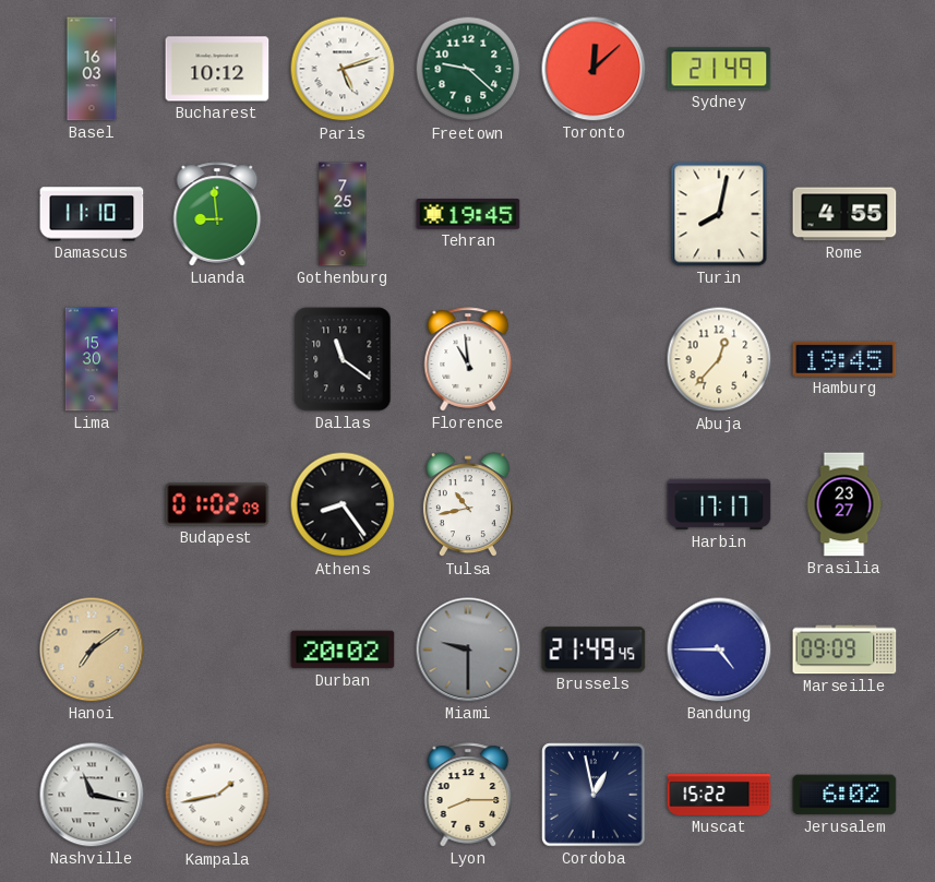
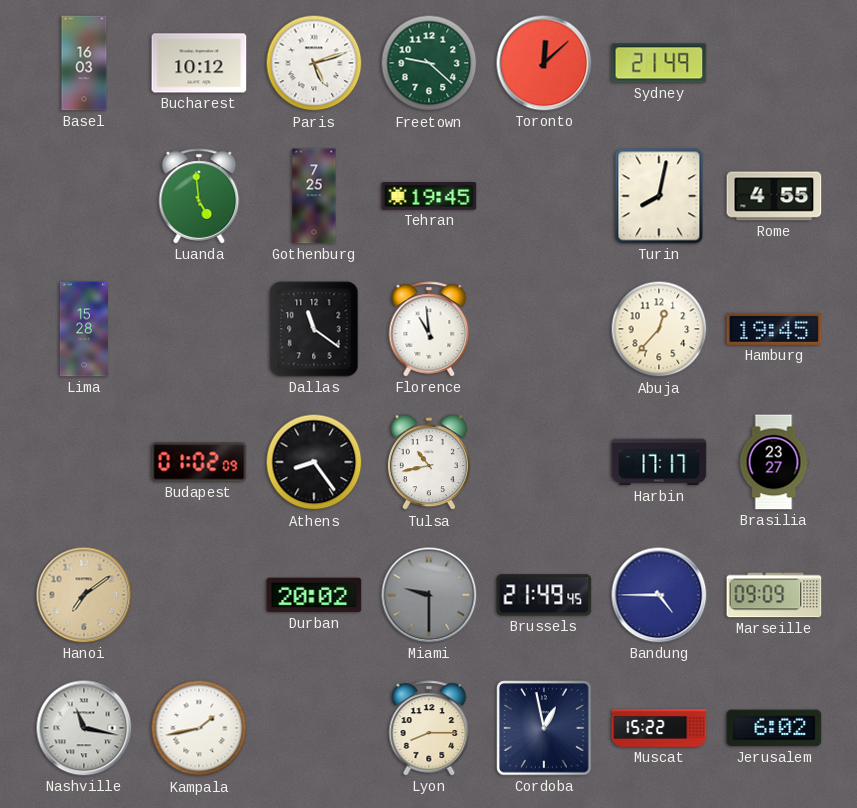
Damascus: 11:10 -> none
Luanda: 8:59 -> 4:59
Lima: 15:30 -> 15:28
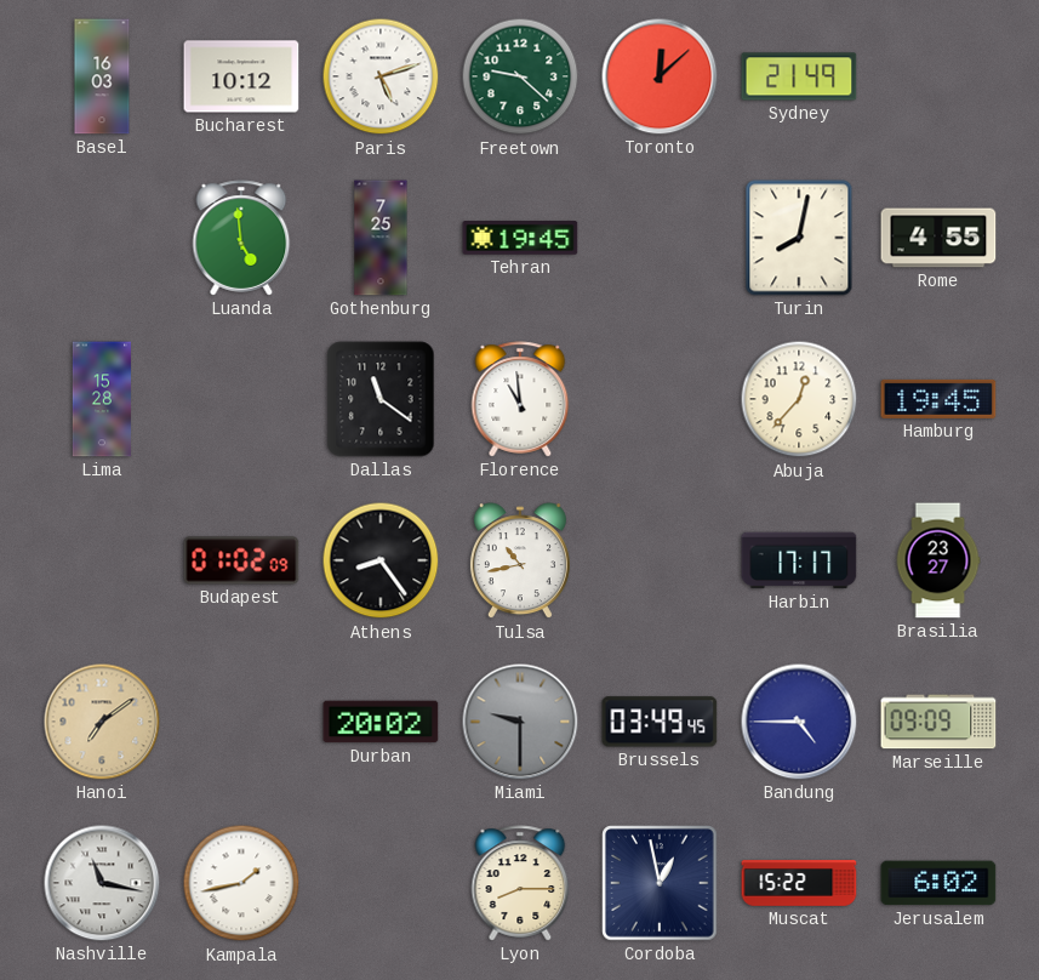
Brussels: 21:49 -> 03:49
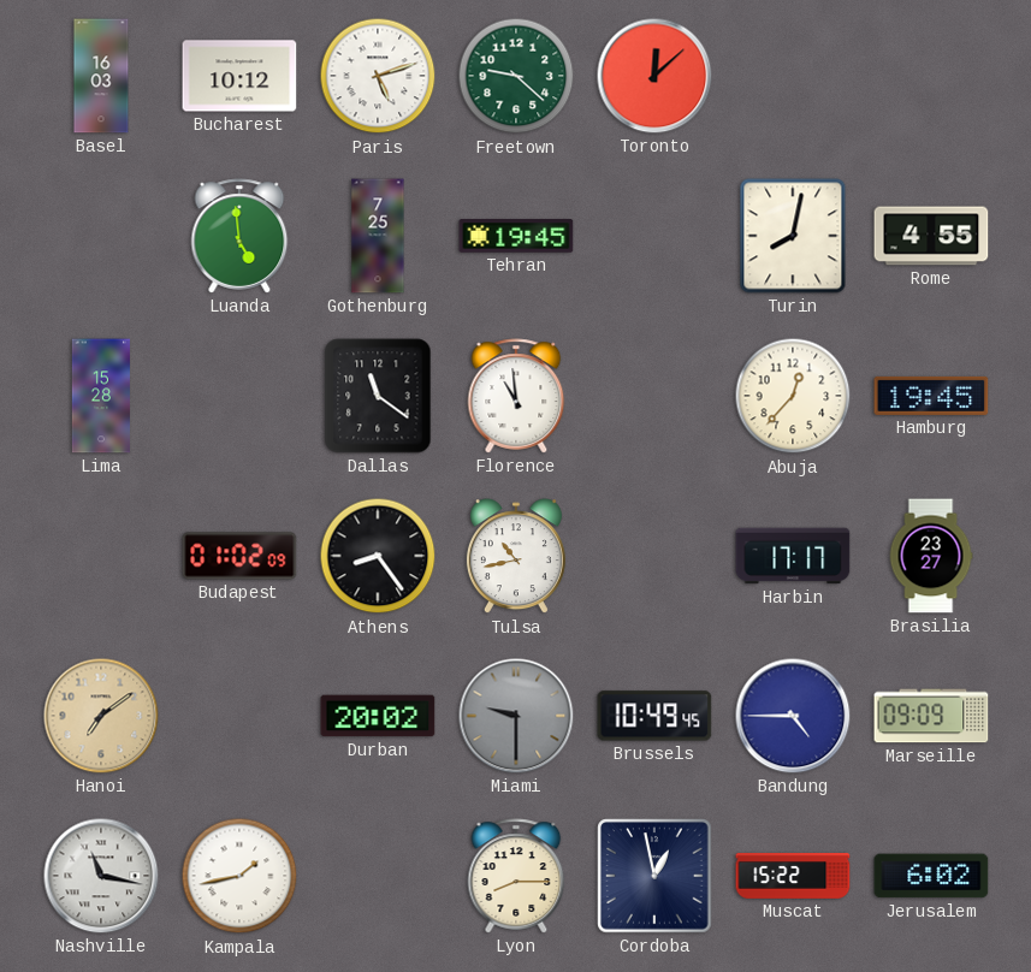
Sydney: 21:49 -> none
Brussels: 03:49 -> 10:49
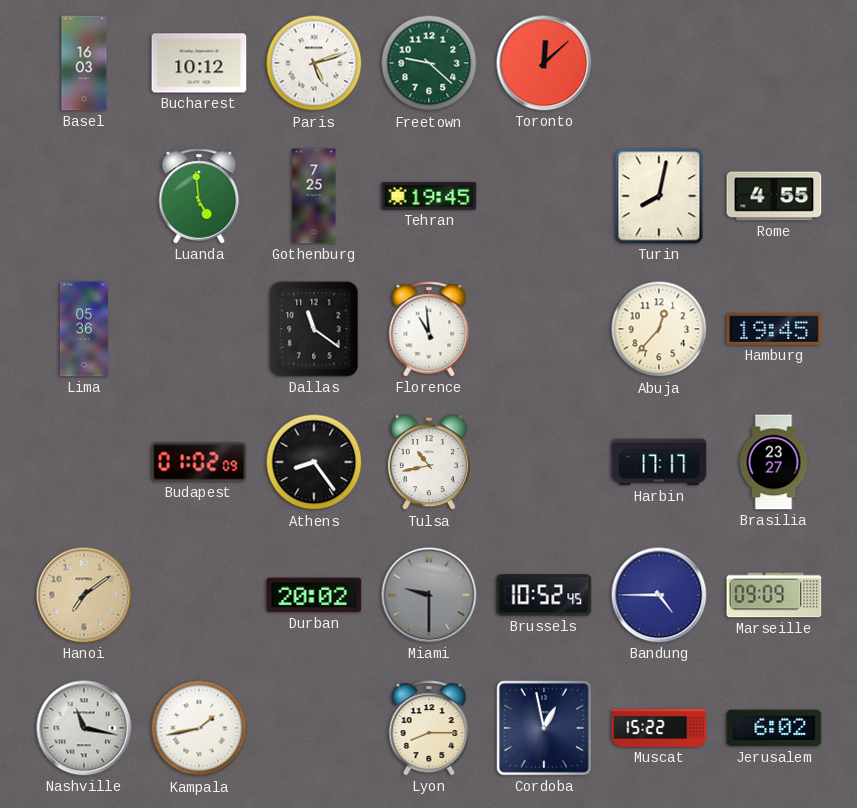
Lima: 15:28 -> 05:36
Brussels: 10:49 -> 10:52
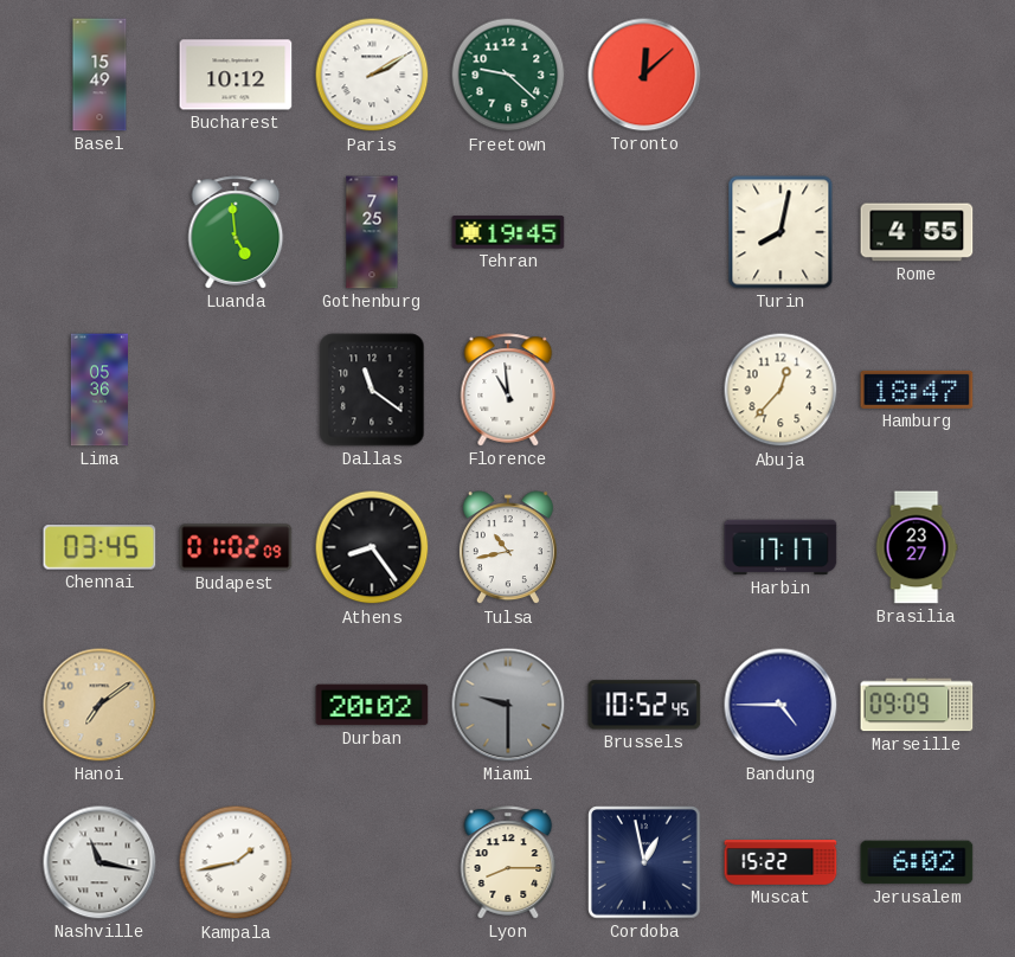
Basel: 16:03 -> 15:49
Paris: 5:12 -> 2:10
Hamburg: 19:45 -> 18:47
Chennai: none -> 03:45
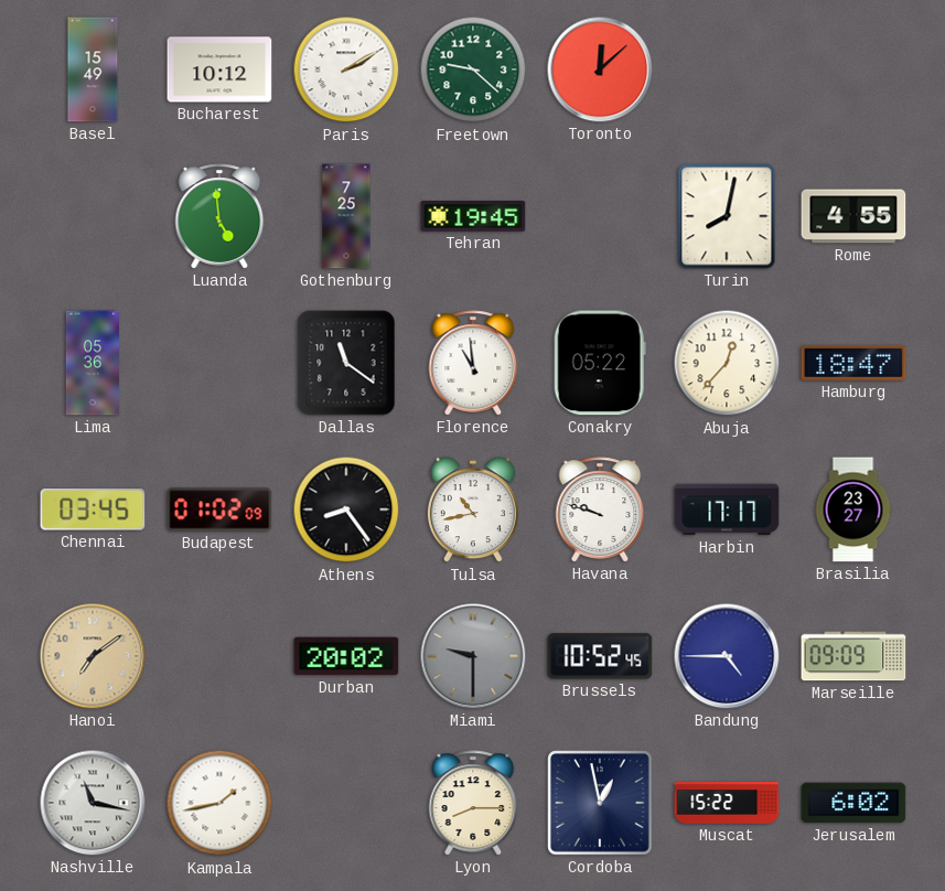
Conakry: none -> 05:22
Havana: none -> 9:48
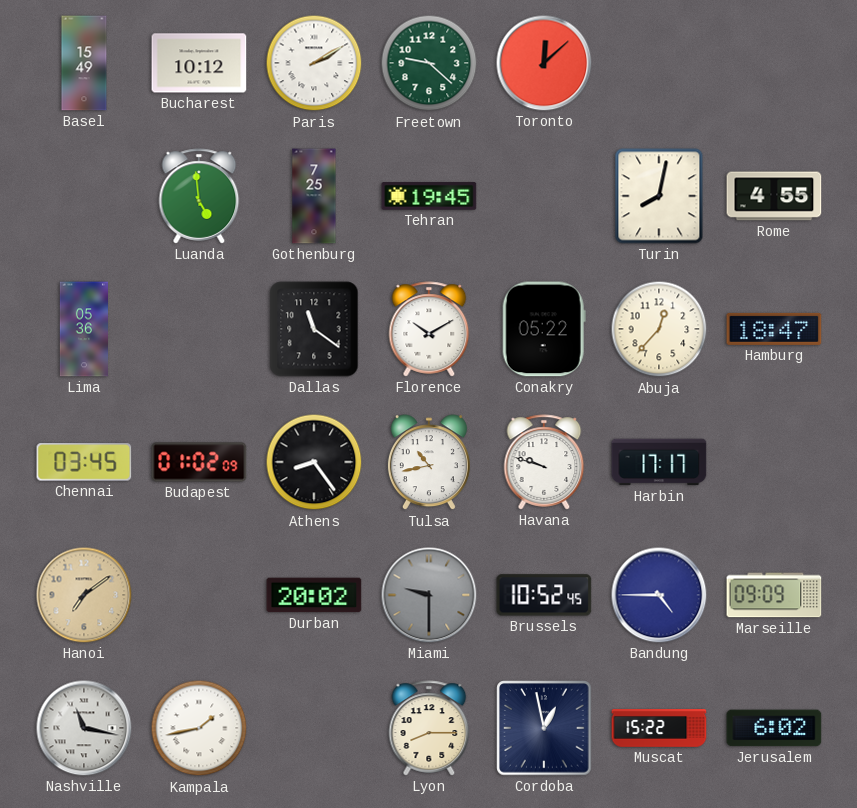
Florence: 10:59 -> 10:10
Brasilia: 23:27 -> none
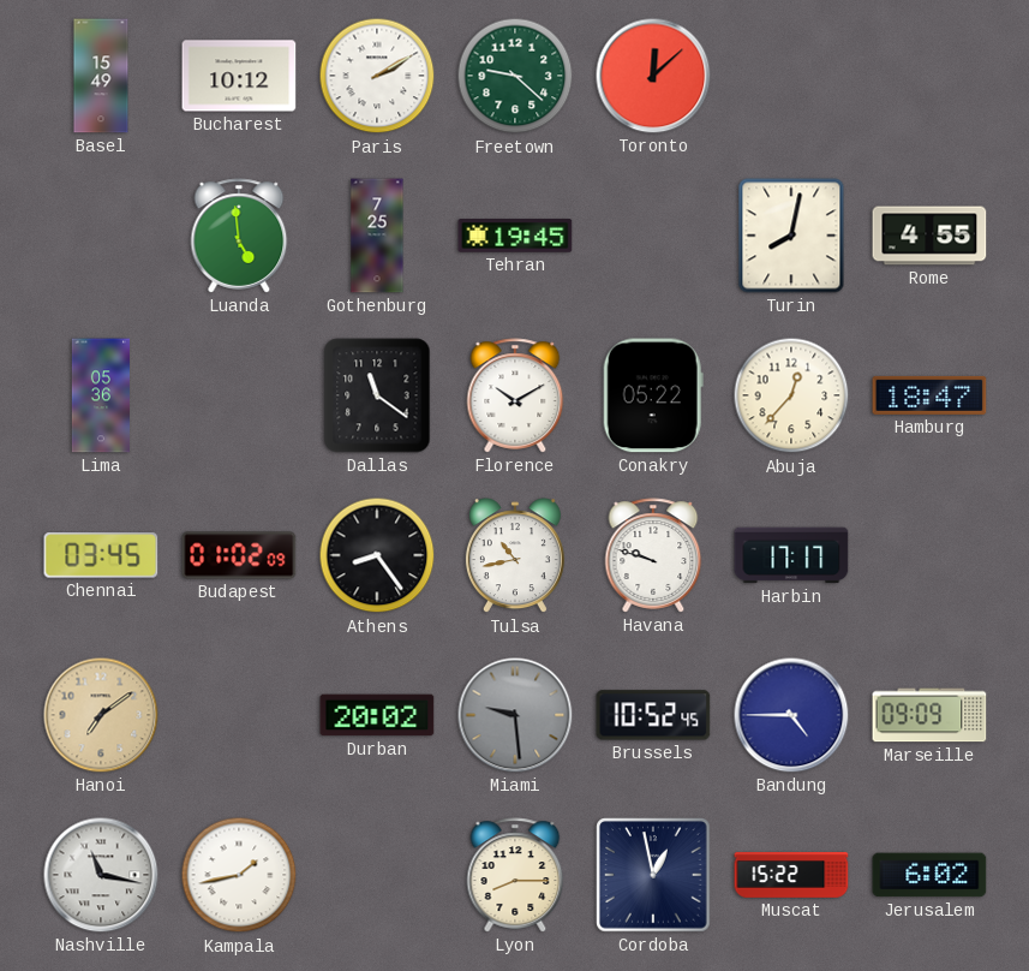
Miami: 9:30 -> 9:29
